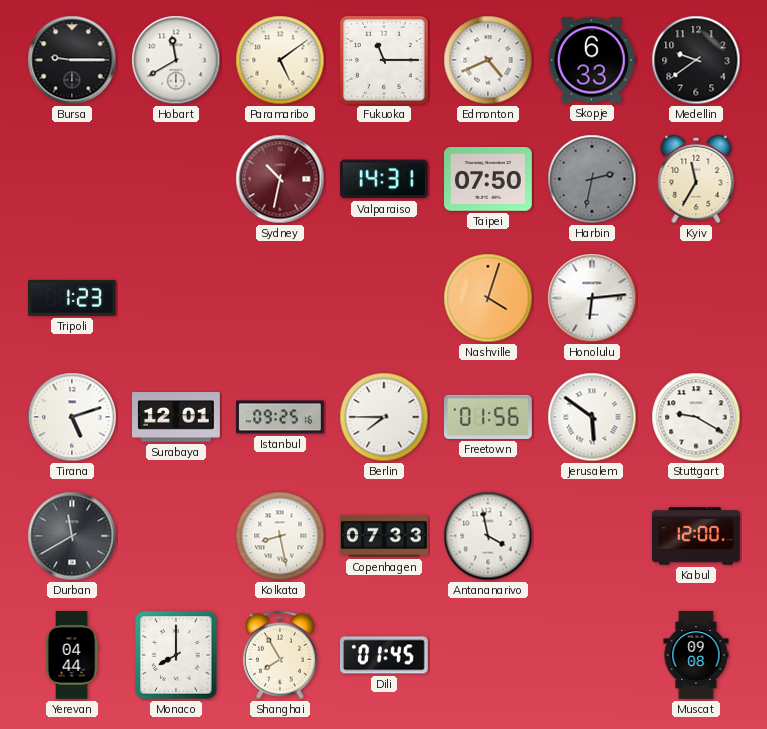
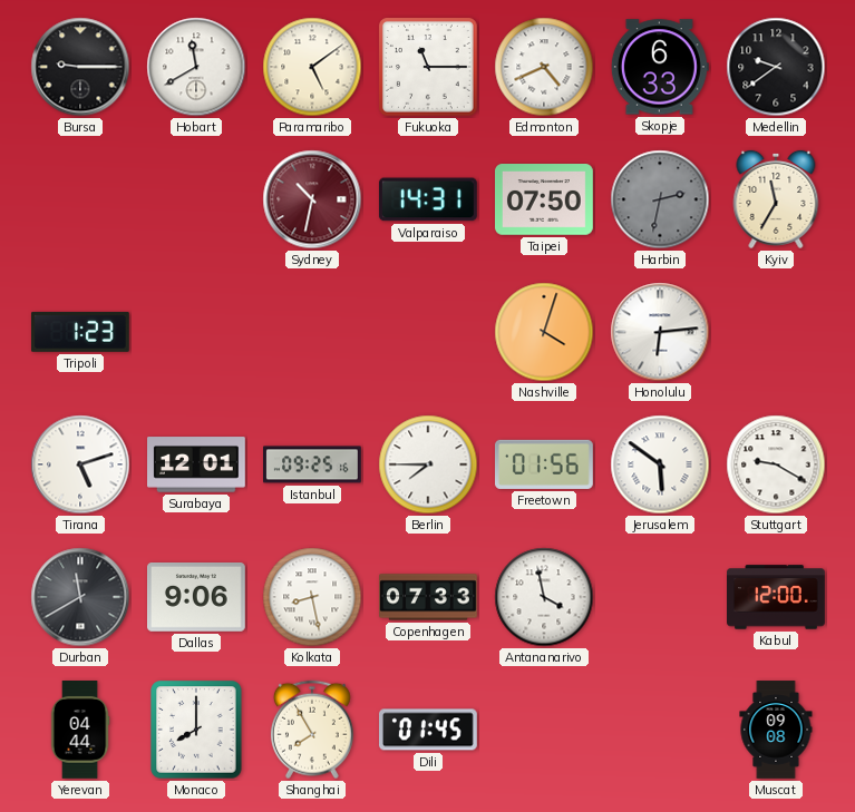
Dallas: none -> 9:06
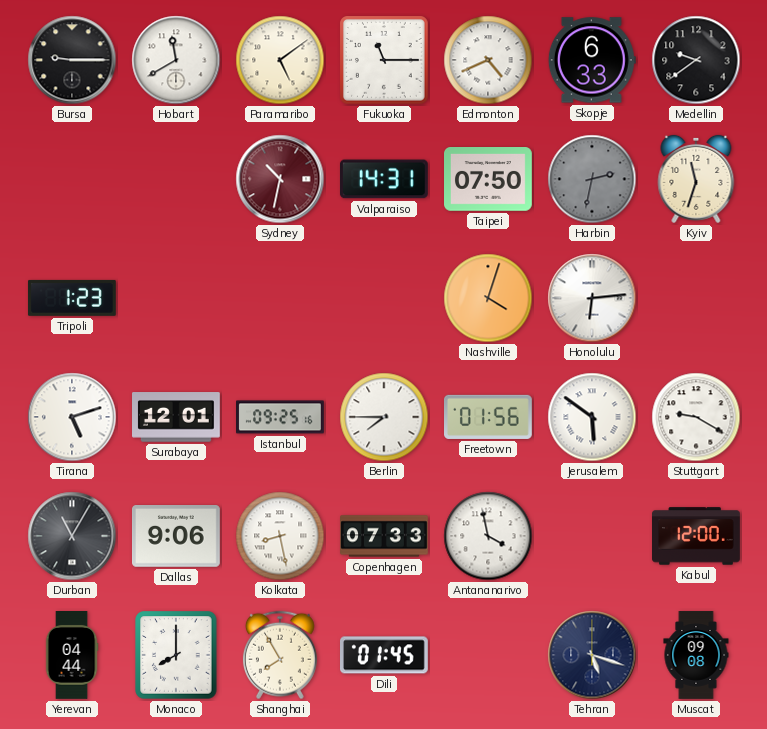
Kyiv: 11:35 -> 11:33
Durban: 11:40 -> 11:05
Tehran: none -> 5:18
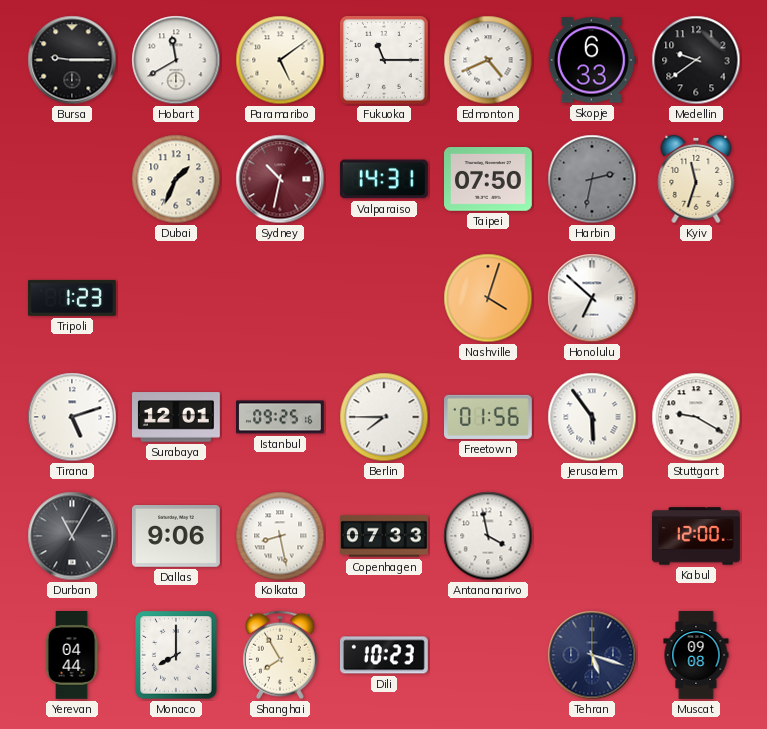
Dubai: none -> 1:34
Honolulu: 6:14 -> 6:52
Jerusalem: 5:51 -> 5:54
Dili: 01:45 -> 10:23
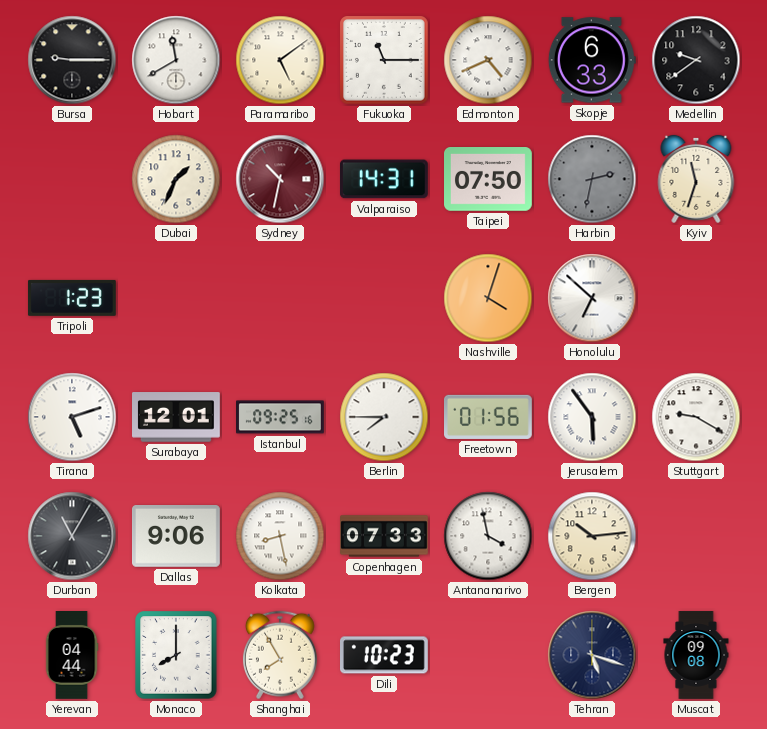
Bergen: none -> 10:14
Kabul: 12:00 -> none
